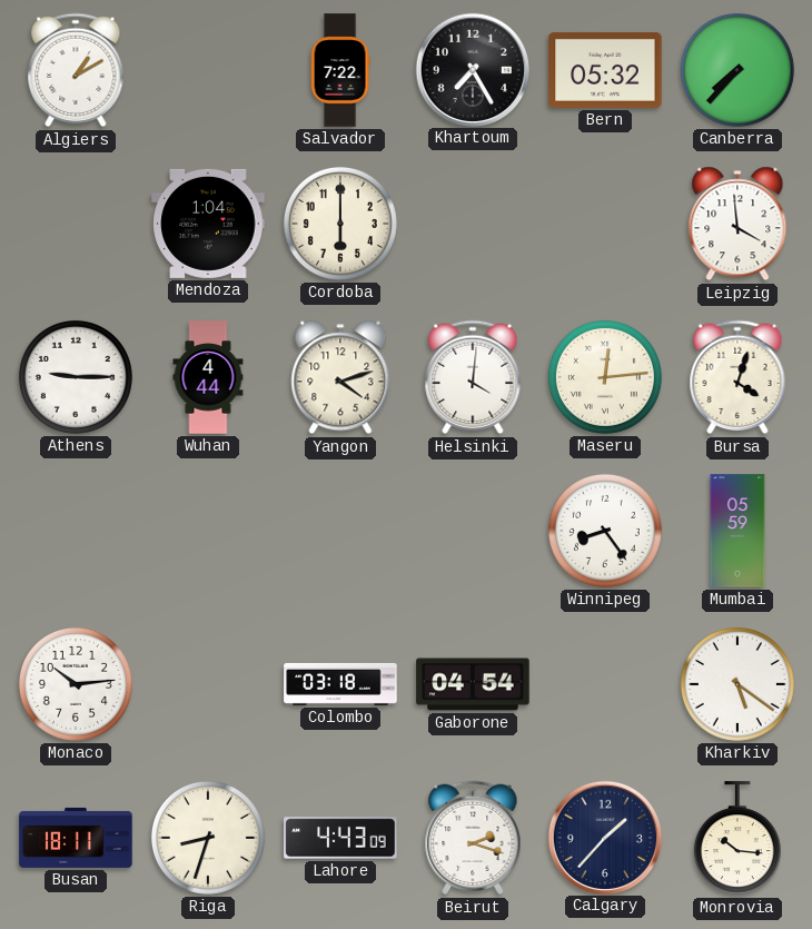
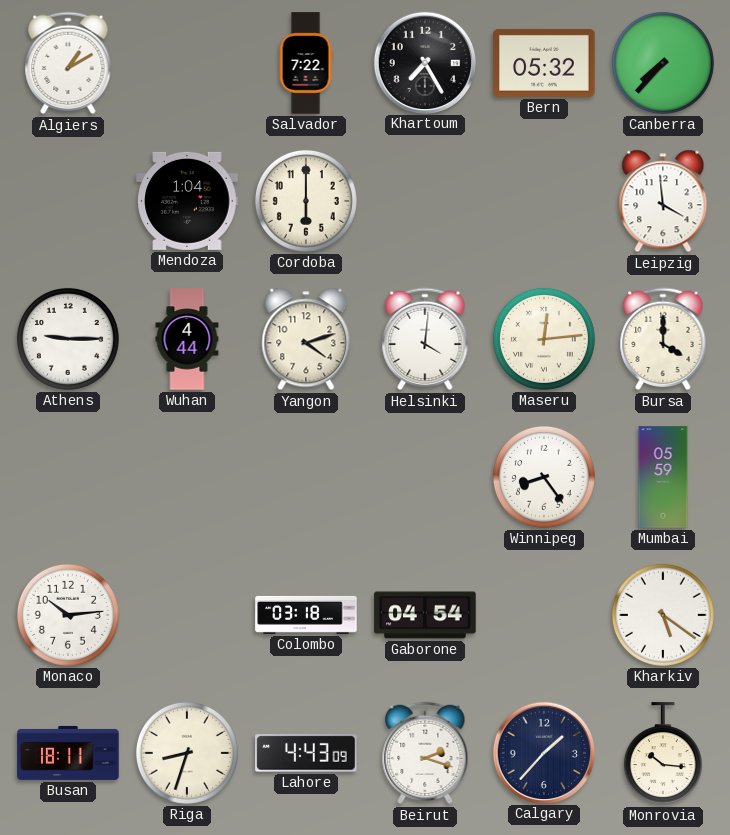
Bursa: 4:03 -> 4:00
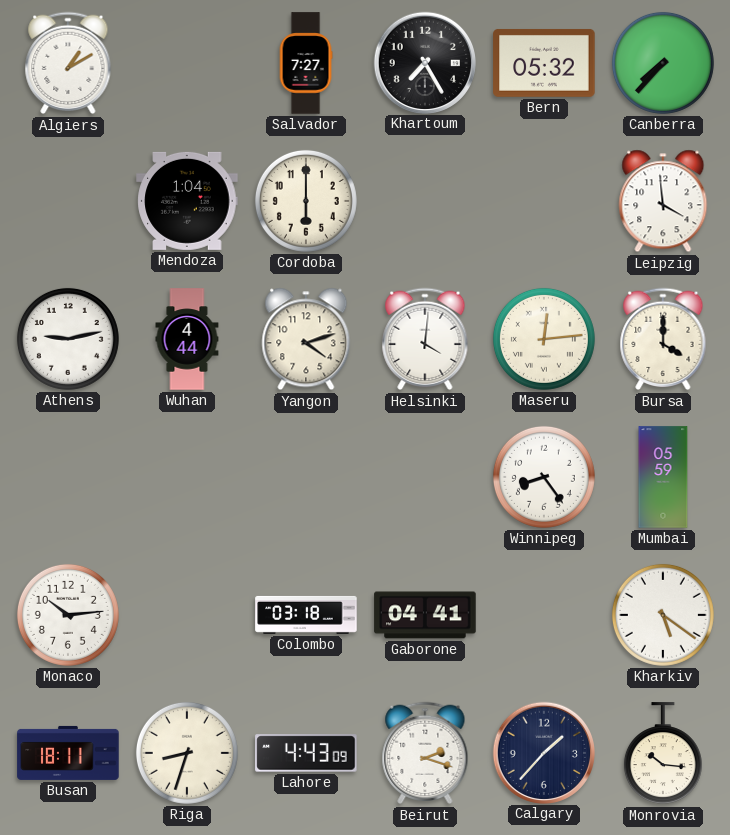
Salvador: 7:22 -> 7:27
Athens: 9:15 -> 9:13
Gaborone: 04:54 -> 04:41
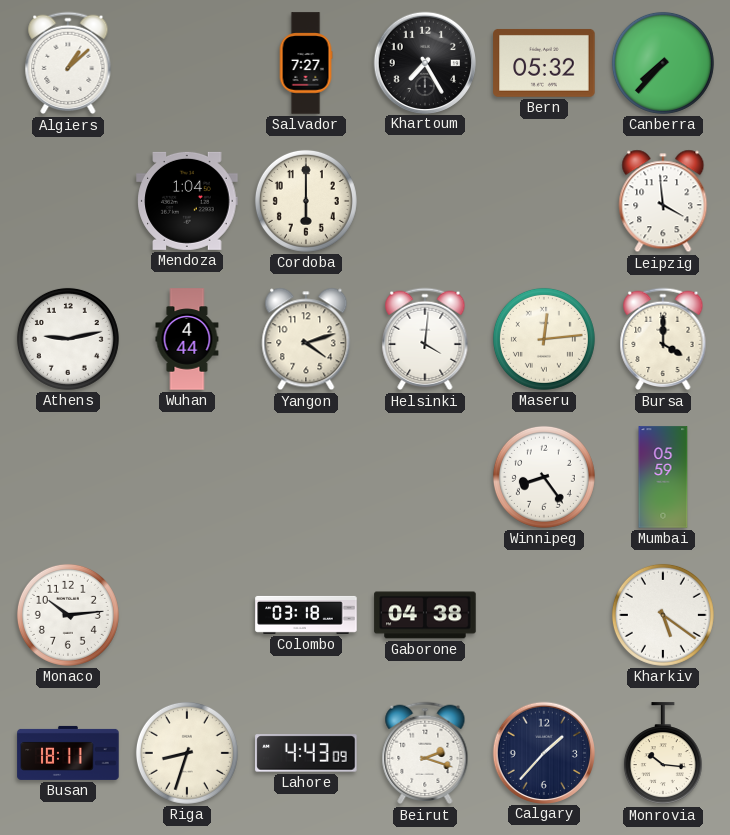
Algiers: 1:10 -> 1:08
Gaborone: 04:41 -> 04:38
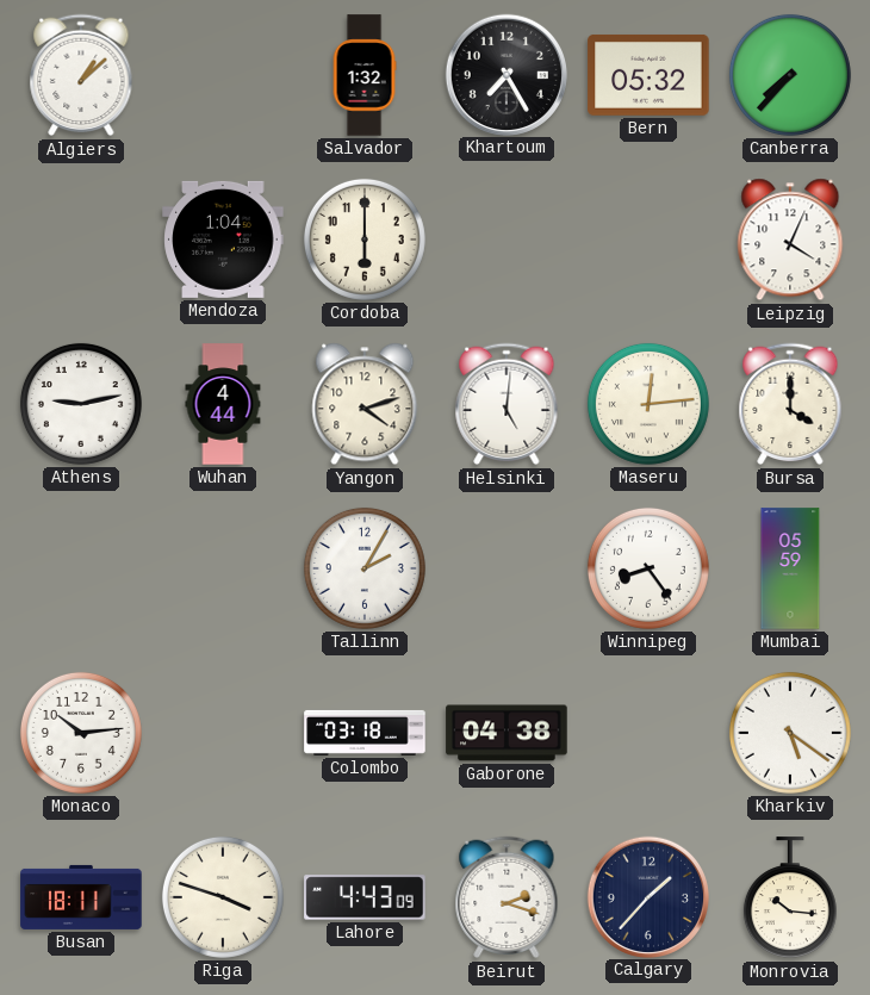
Salvador: 7:27 -> 1:32
Leipzig: 3:59 -> 4:04
Helsinki: 4:01 -> 5:01
Tallinn: none -> 2:05
Riga: 8:33 -> 3:48
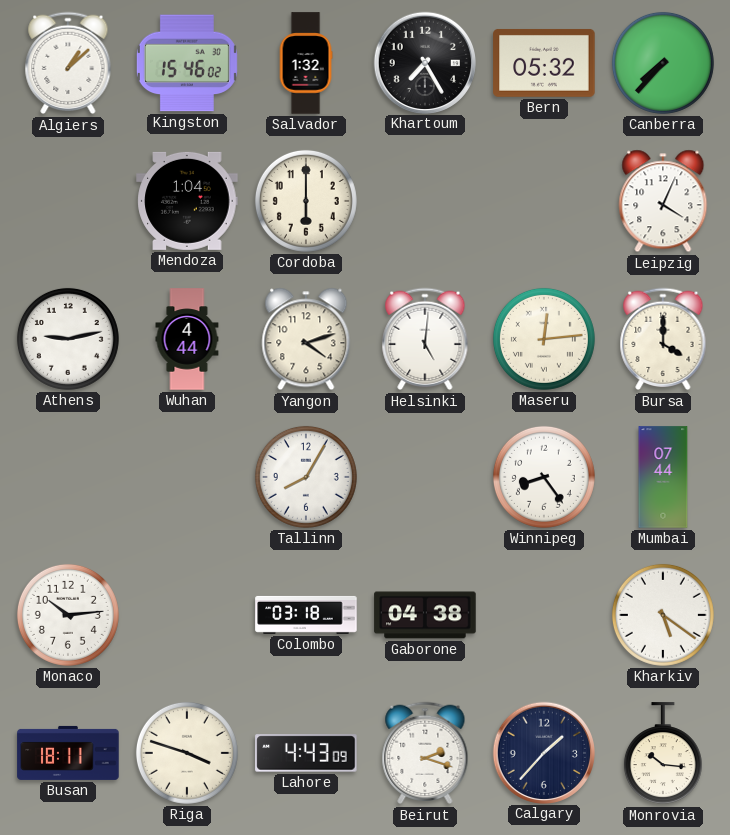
Kingston: none -> 15:46
Tallinn: 2:05 -> 8:05
Mumbai: 05:59 -> 07:44
